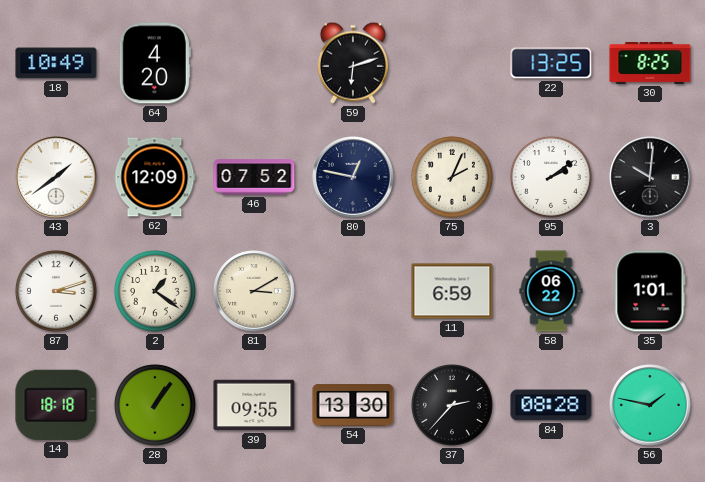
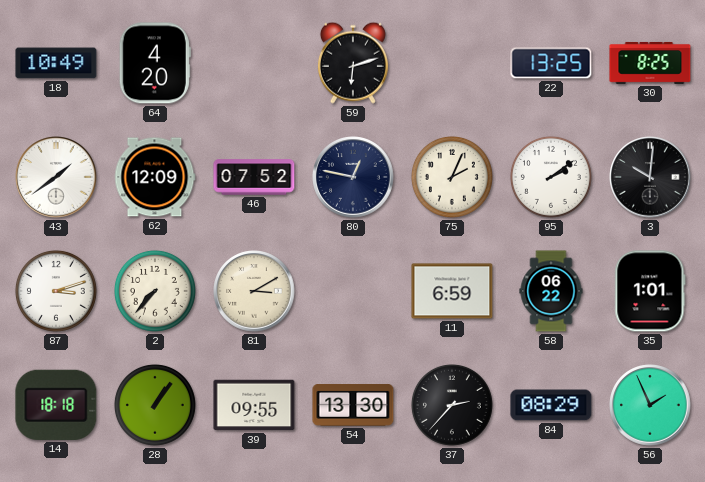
2: 1:21 -> 7:37
84: 08:28 -> 08:29
56: 1:47 -> 1:56
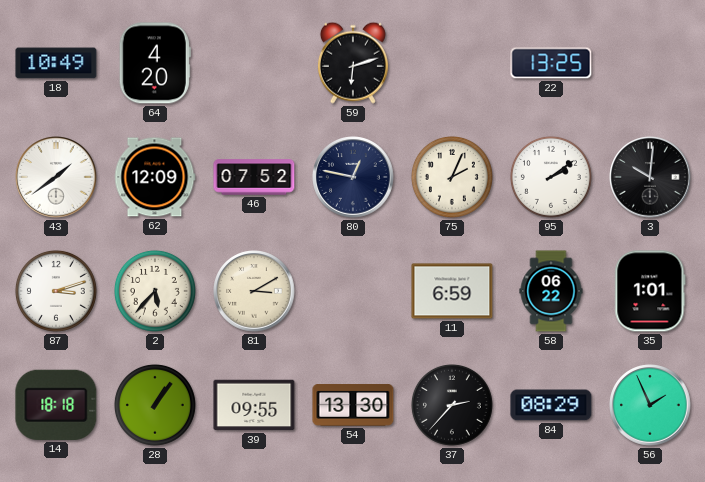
30: 8:25 -> none
2: 7:37 -> 5:37
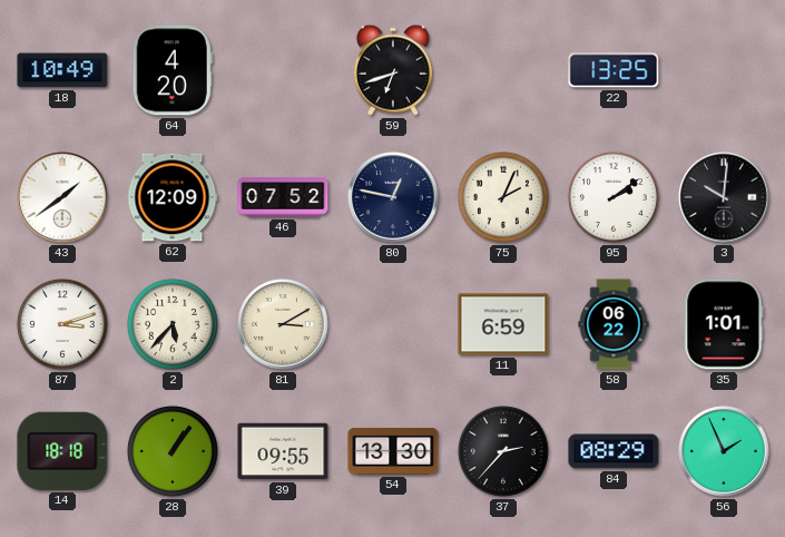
59: 6:12 -> 6:42
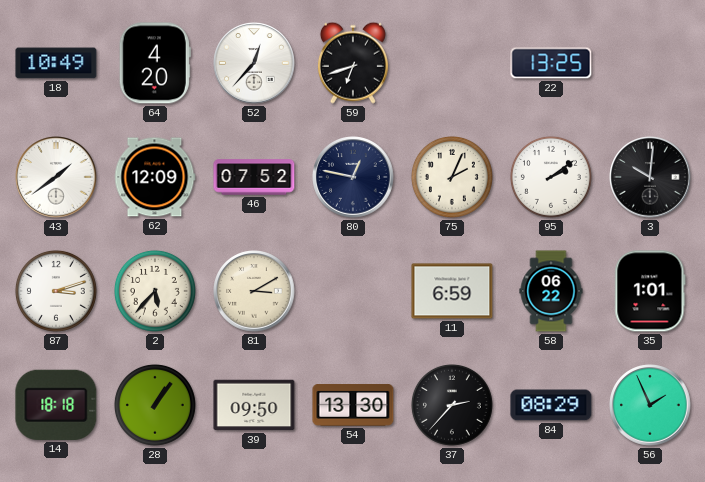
52: none -> 12:37
39: 09:55 -> 09:50
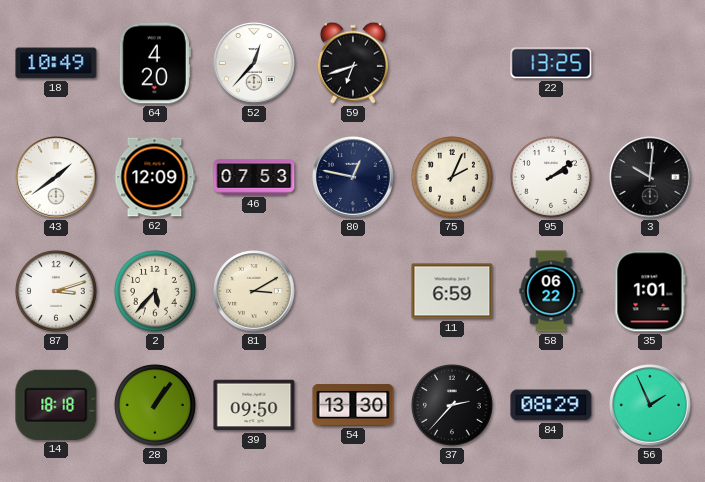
46: 07:52 -> 07:53
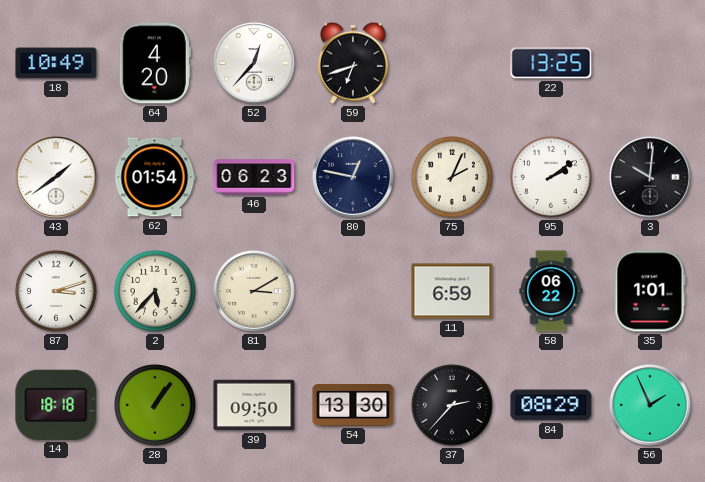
62: 12:09 -> 01:54
46: 07:53 -> 06:23
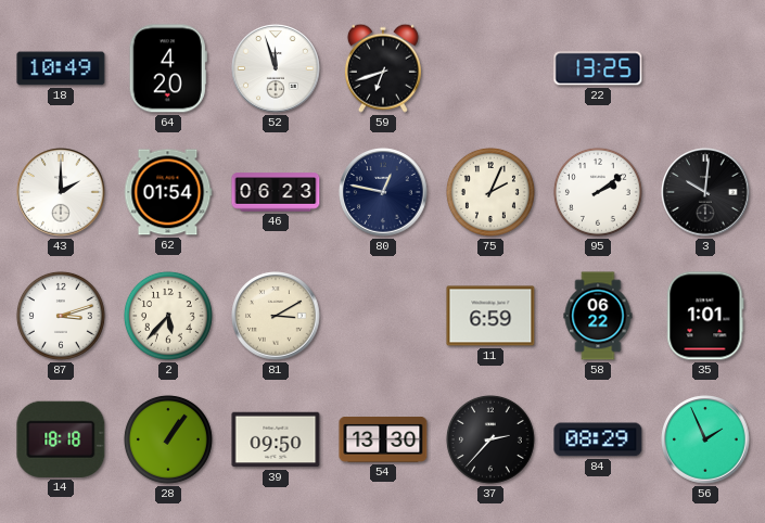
52: 12:37 -> 11:57
43: 1:39 -> 2:00
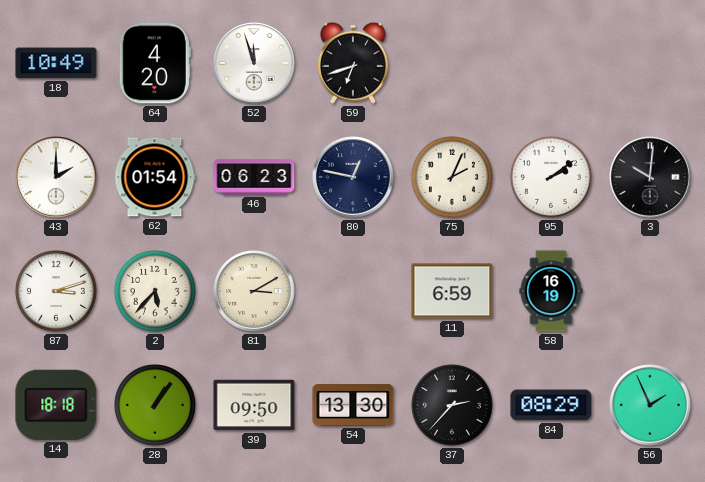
22: 13:25 -> none
58: 06:22 -> 16:19
35: 1:01 -> none
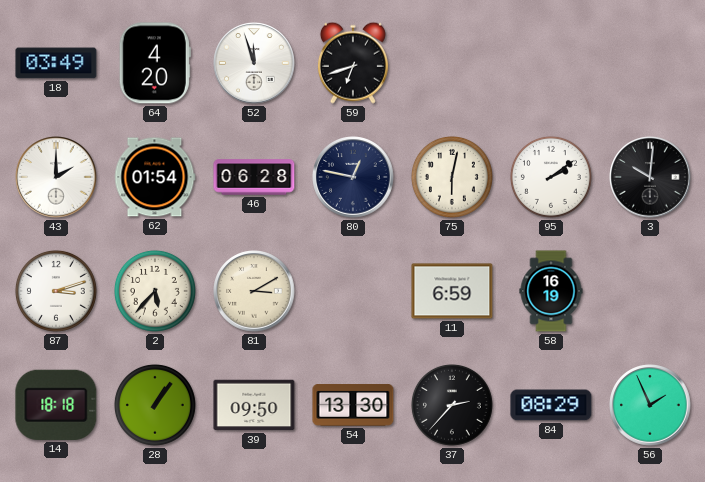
18: 10:49 -> 03:49
46: 06:23 -> 06:28
75: 2:04 -> 6:02
